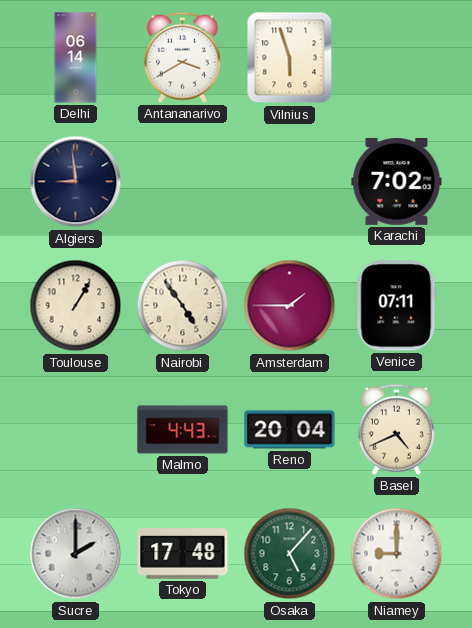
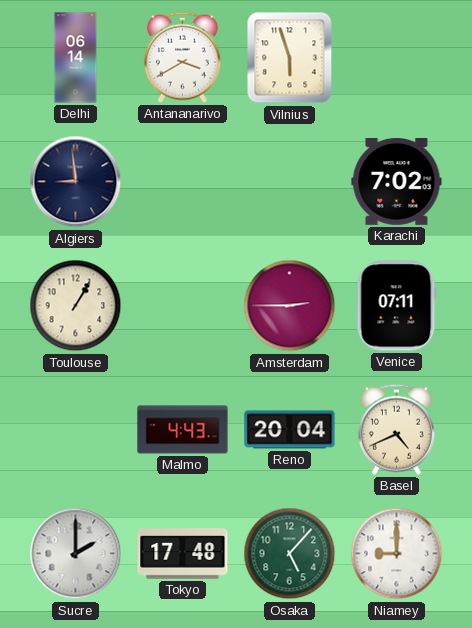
Nairobi: 4:54 -> none
Amsterdam: 1:45 -> 2:45
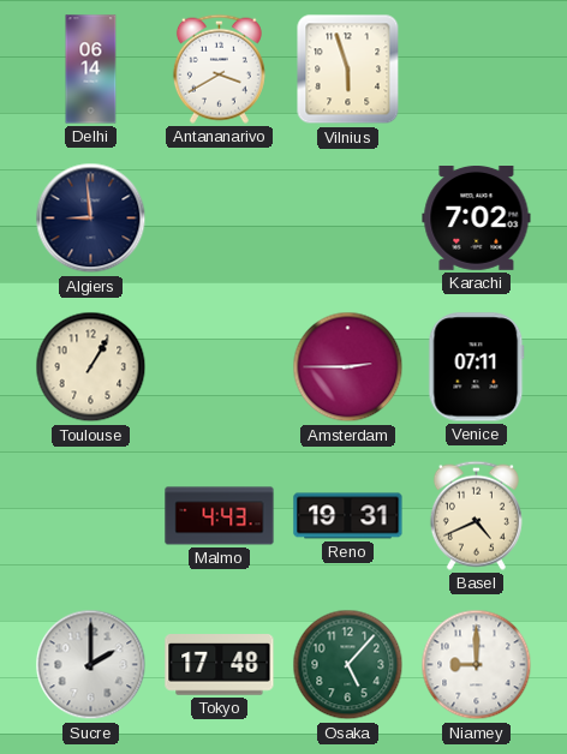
Reno: 20:04 -> 19:31
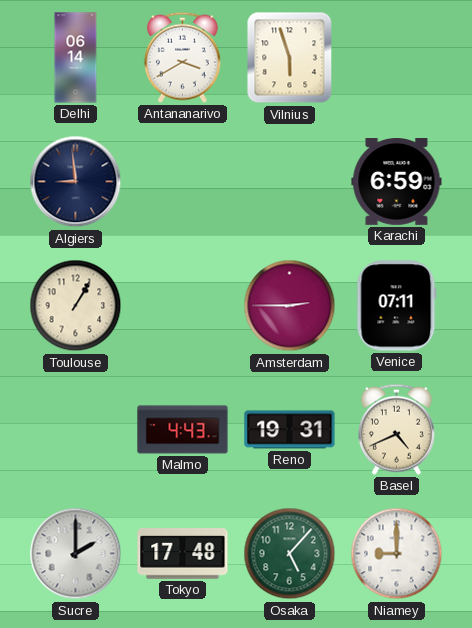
Karachi: 7:02 -> 6:59
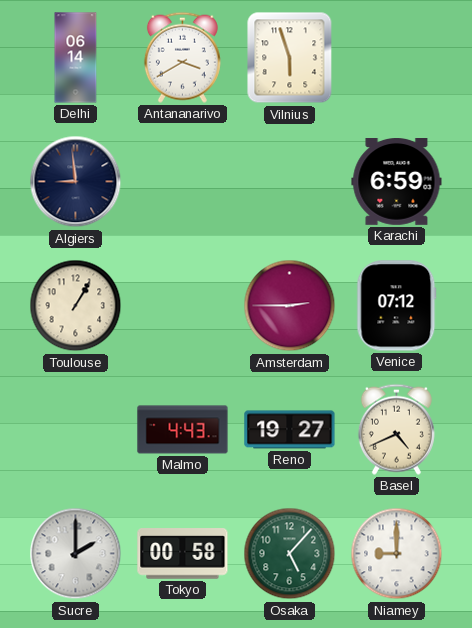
Venice: 07:11 -> 07:12
Reno: 19:31 -> 19:27
Tokyo: 17:48 -> 00:58
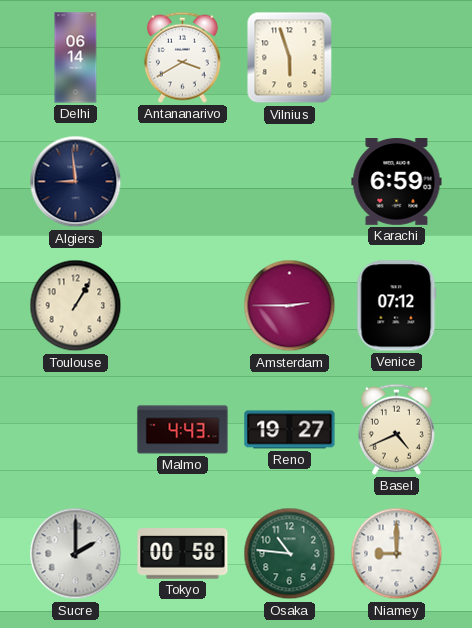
Osaka: 5:07 -> 10:46
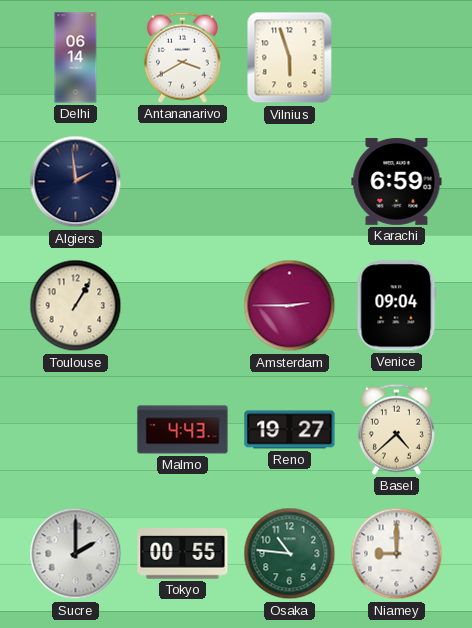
Algiers: 8:59 -> 1:59
Venice: 07:12 -> 09:04
Basel: 4:41 -> 4:38
Tokyo: 00:58 -> 00:55
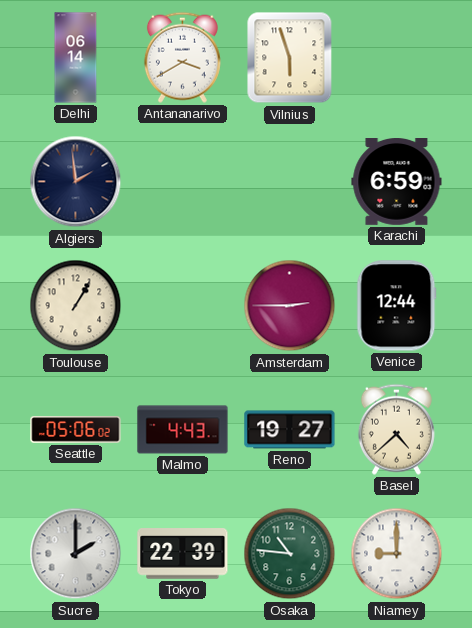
Venice: 09:04 -> 12:44
Seattle: none -> 05:06
Tokyo: 00:55 -> 22:39
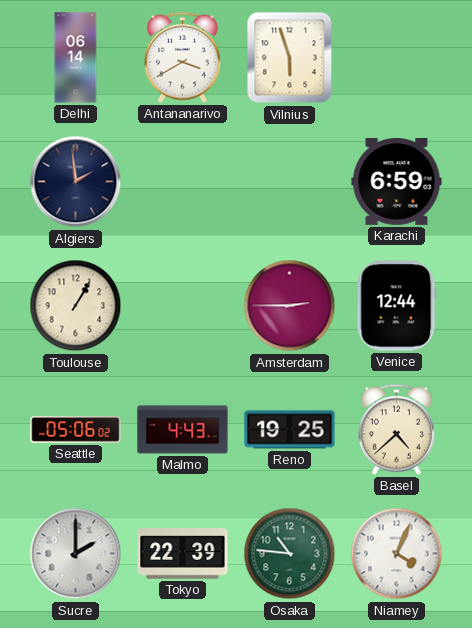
Reno: 19:27 -> 19:25
Niamey: 9:00 -> 4:04
